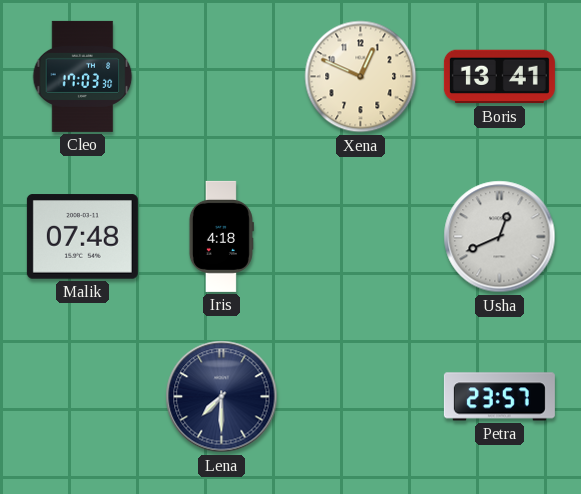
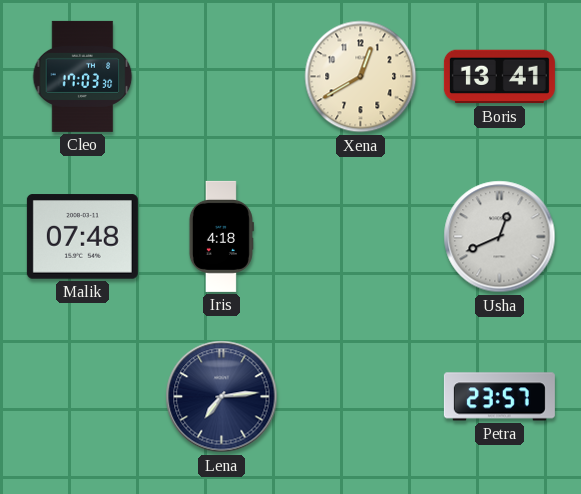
Xena: 12:49 -> 12:40
Lena: 7:30 -> 7:14
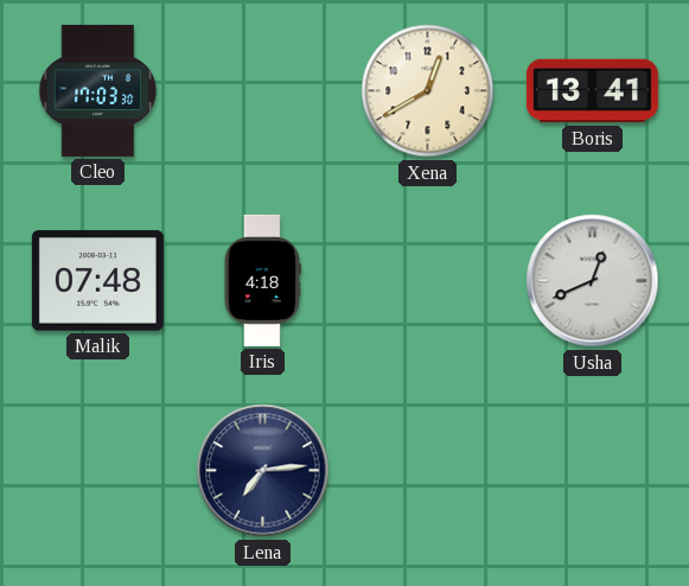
Petra: 23:57 -> none
